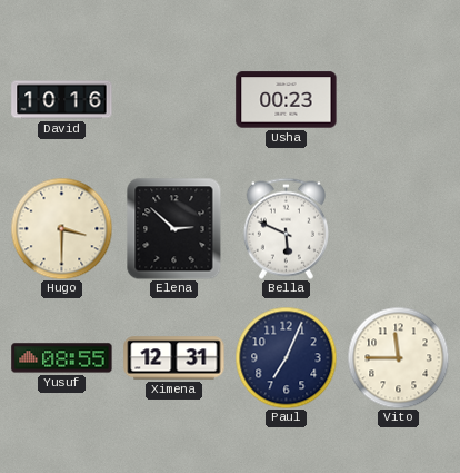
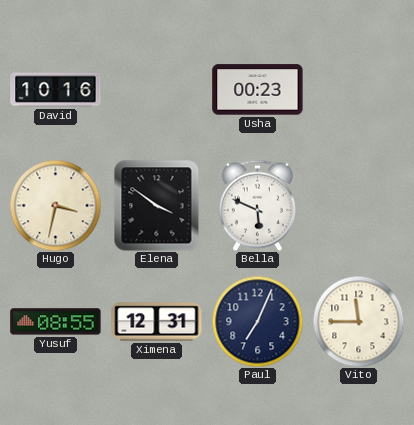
Hugo: 3:30 -> 3:32
Elena: 2:52 -> 3:51
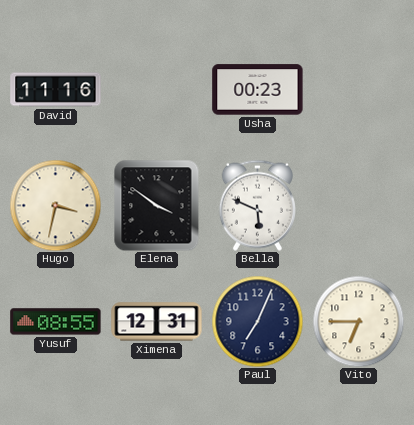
David: 10:16 -> 11:16
Vito: 11:45 -> 6:45
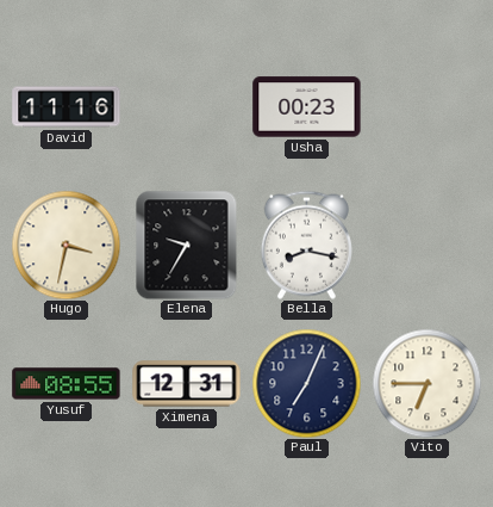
Elena: 3:51 -> 9:35
Bella: 5:49 -> 8:17
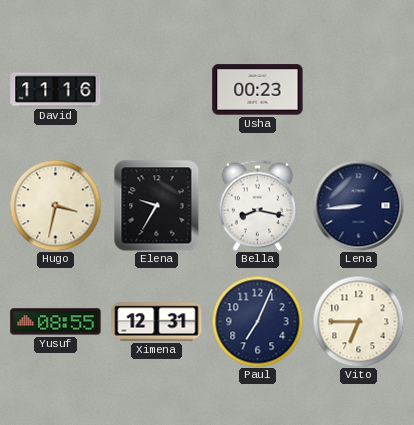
Lena: none -> 8:44
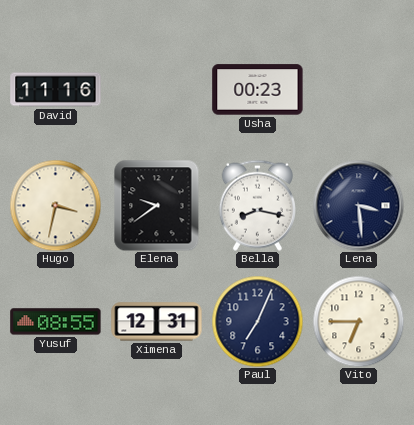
Elena: 9:35 -> 9:39
Lena: 8:44 -> 3:29
